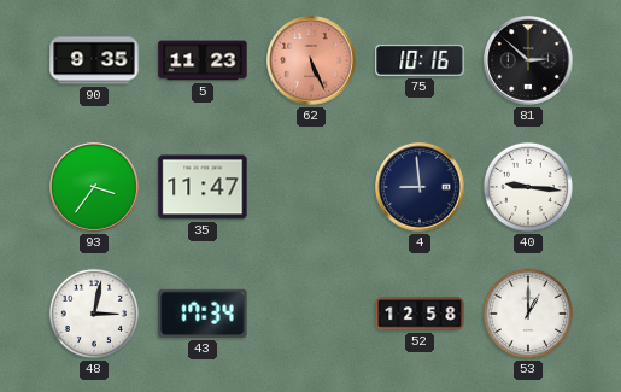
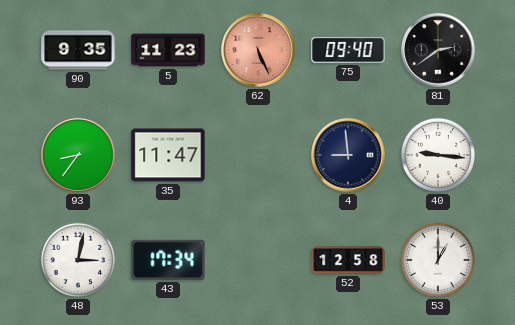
75: 10:16 -> 09:40
81: 2:52 -> 2:39
93: 3:36 -> 8:36
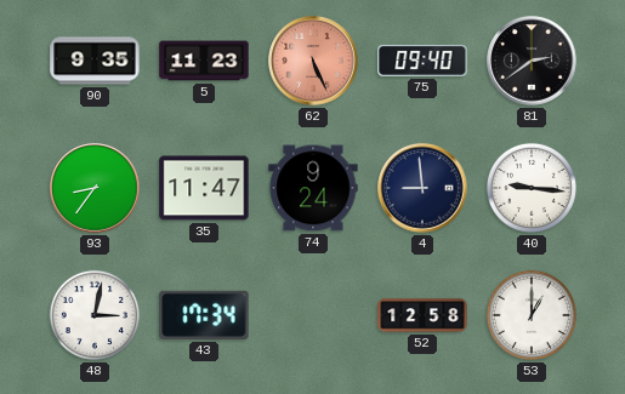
74: none -> 9:24
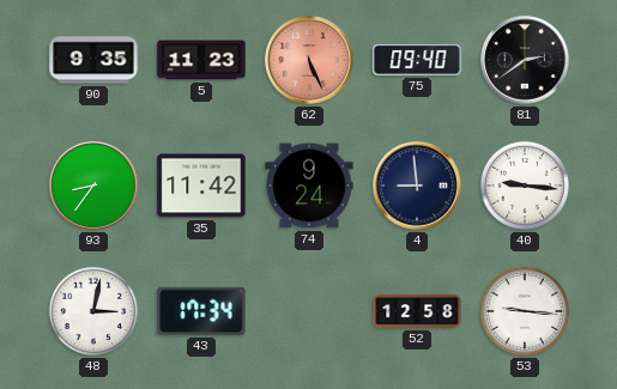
35: 11:47 -> 11:42
53: 1:00 -> 9:16
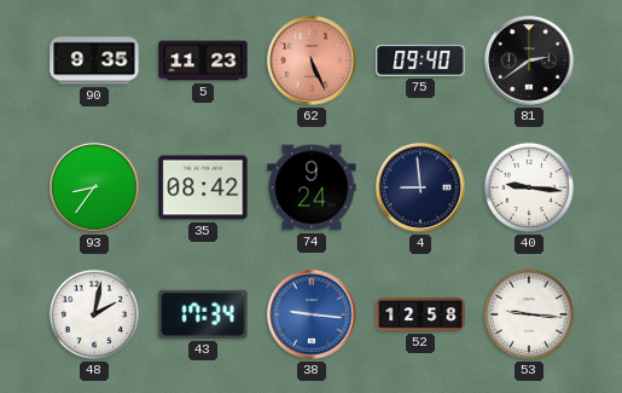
35: 11:42 -> 08:42
48: 3:02 -> 2:02
38: none -> 9:16
